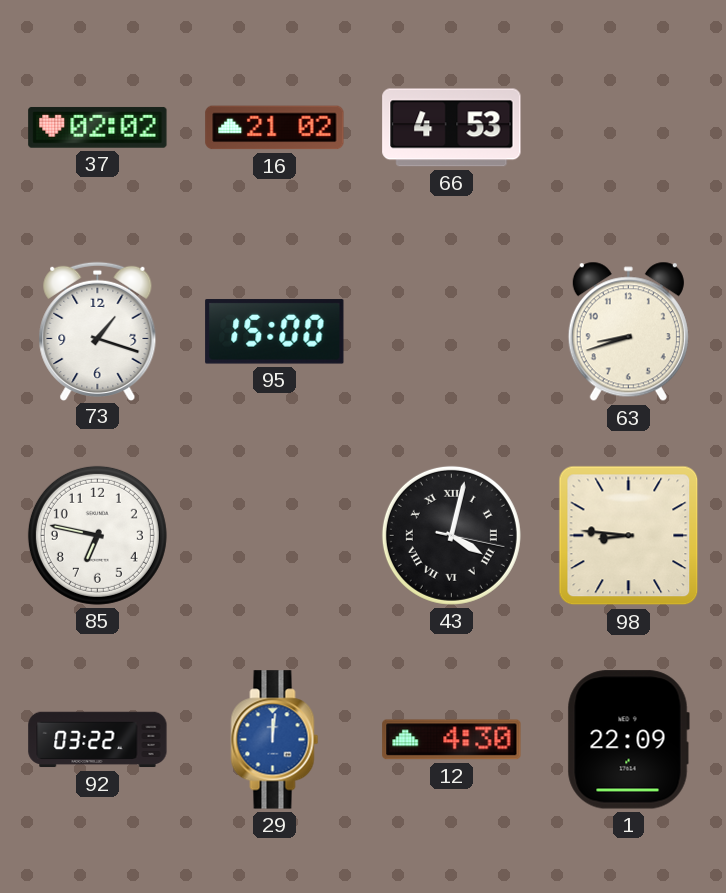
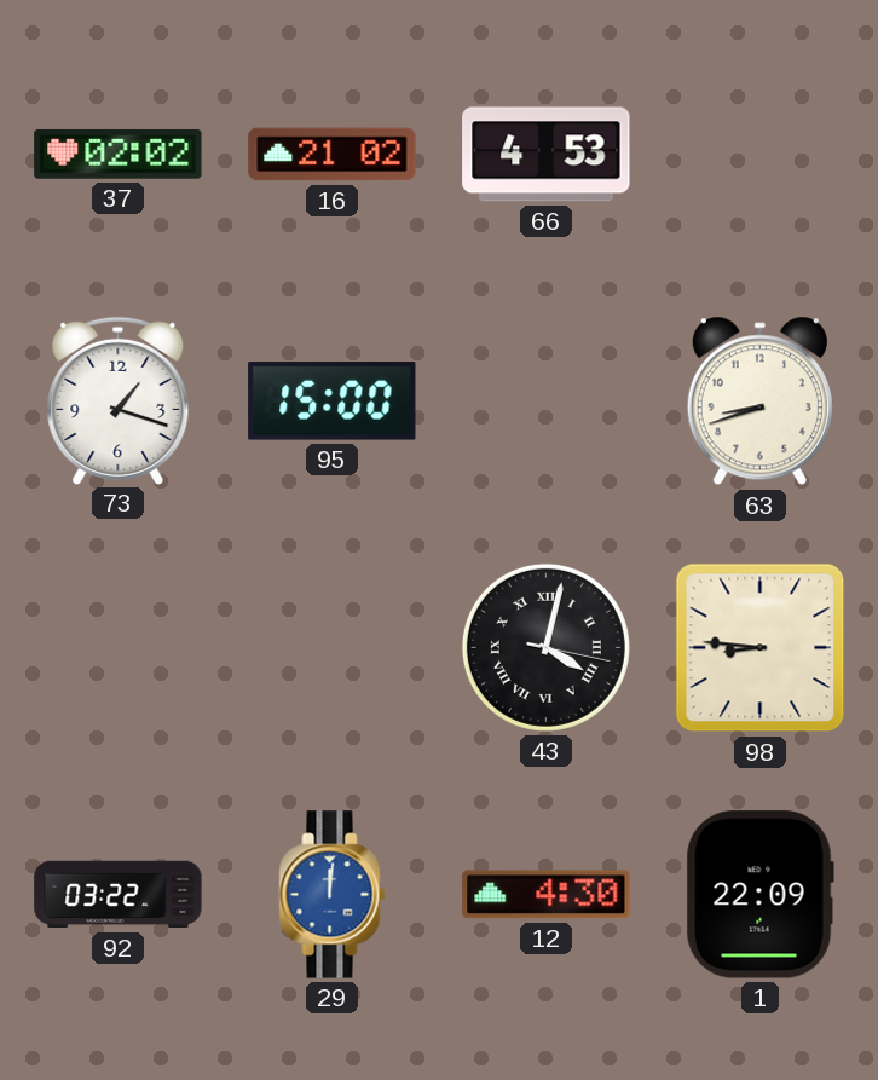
85: 6:47 -> none
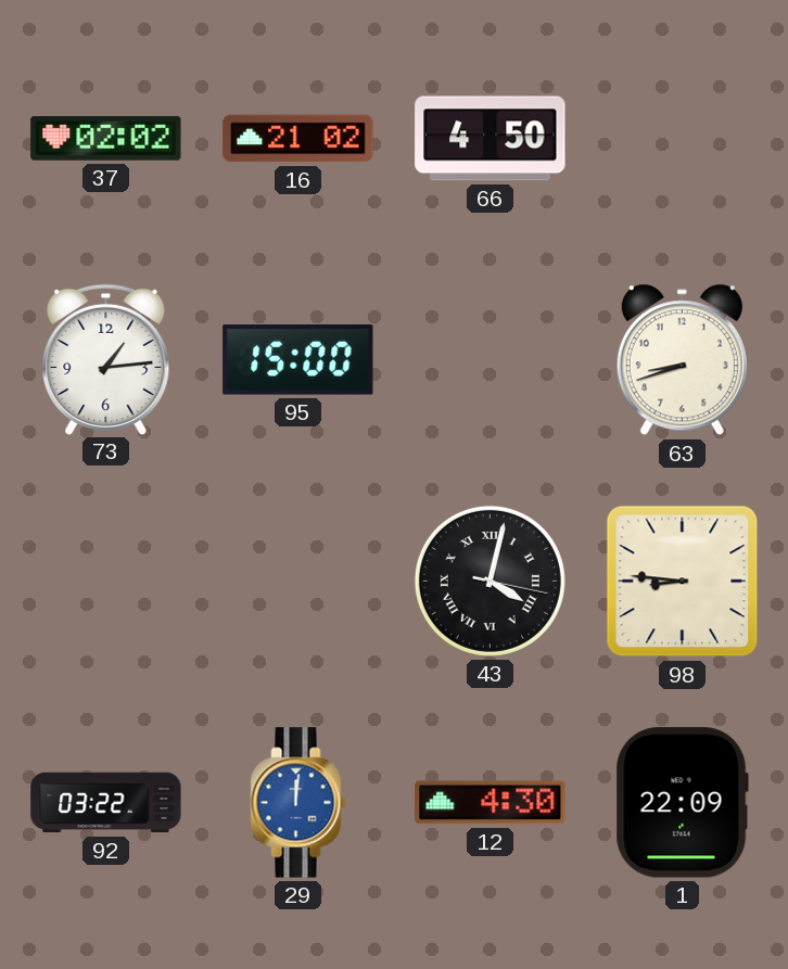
66: 4:53 -> 4:50
73: 1:18 -> 1:14
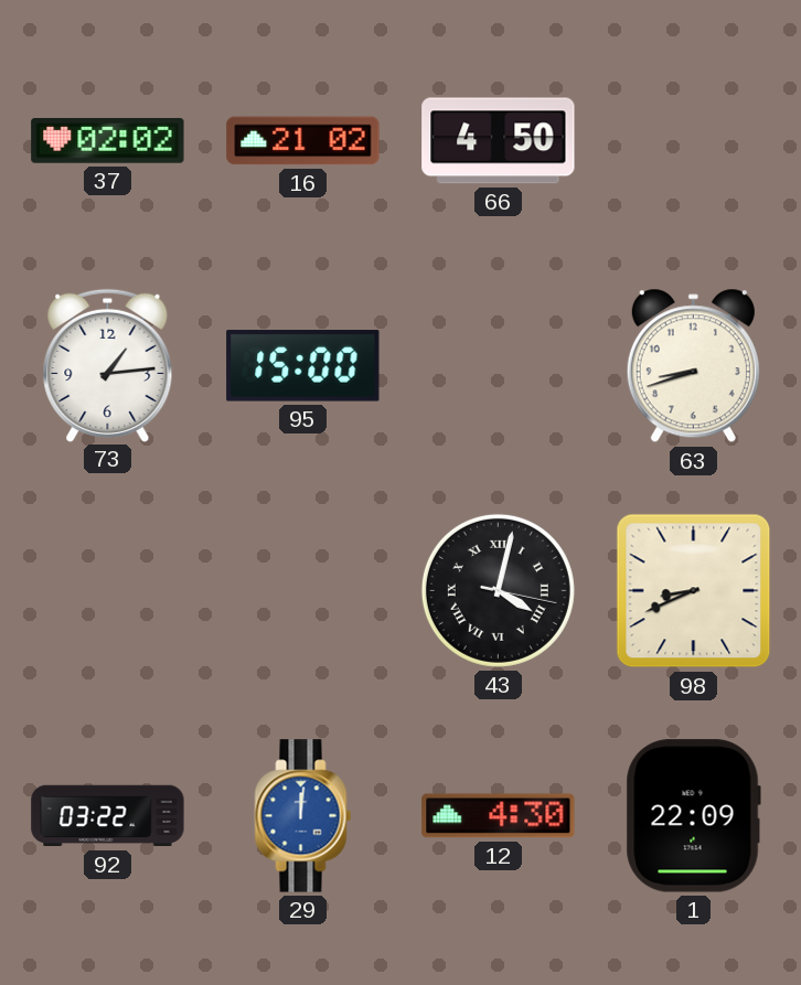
98: 8:46 -> 8:41
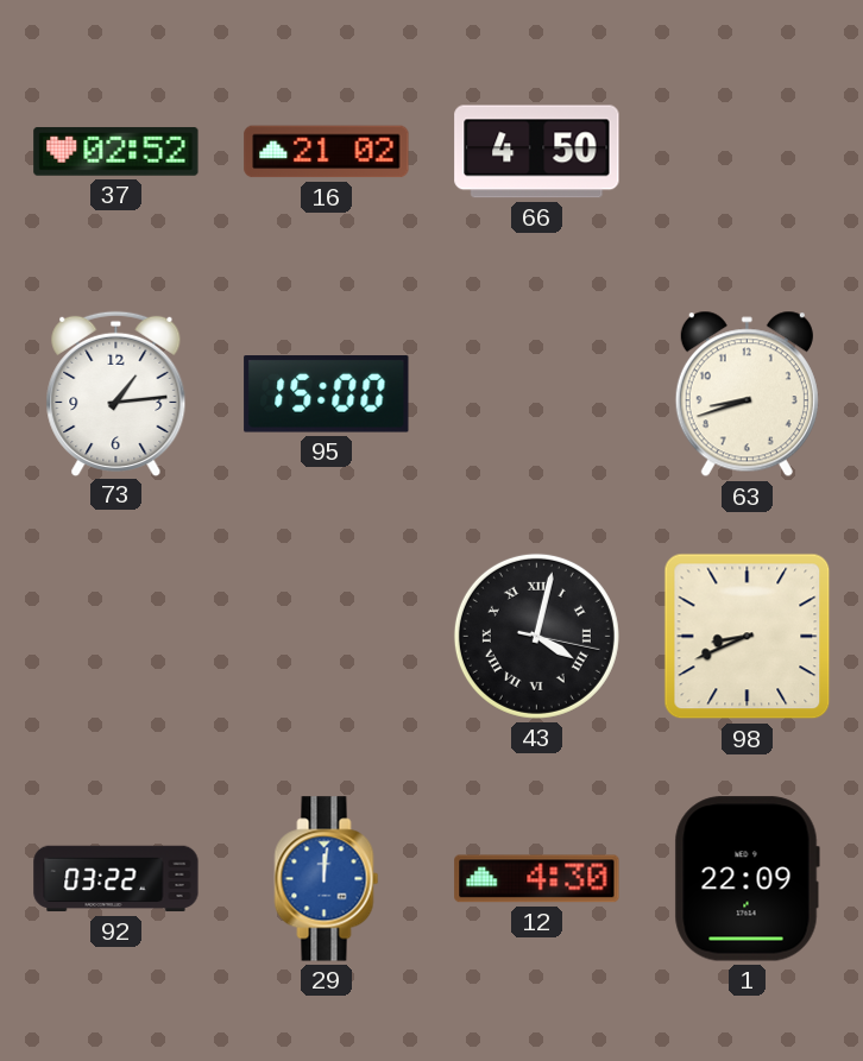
37: 02:02 -> 02:52
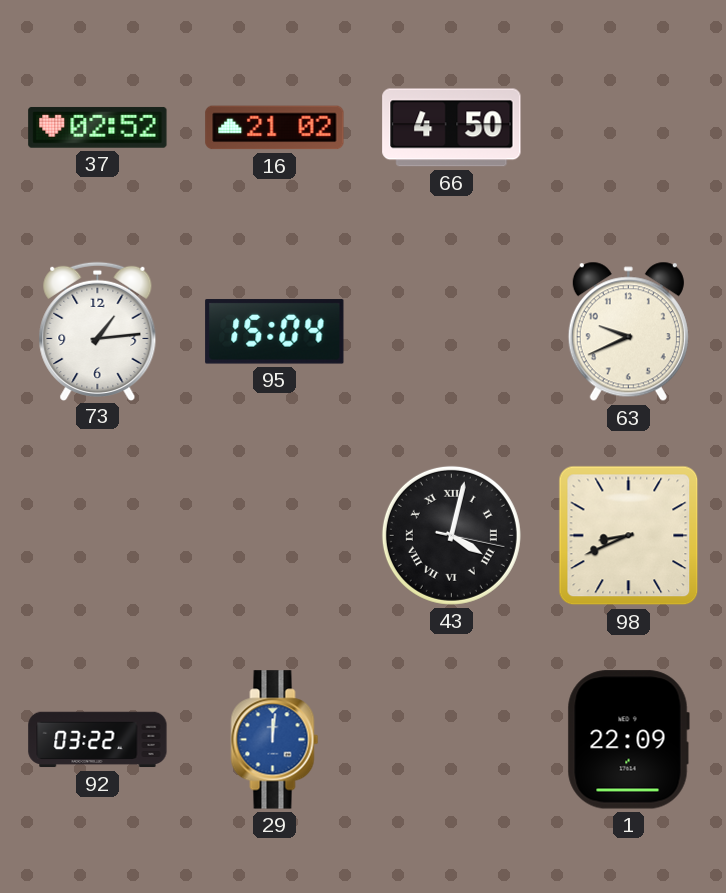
95: 15:00 -> 15:04
63: 8:42 -> 9:41
12: 4:30 -> none
